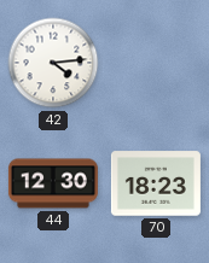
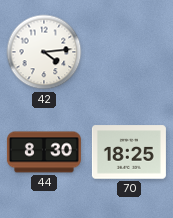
44: 12:30 -> 8:30
70: 18:23 -> 18:25
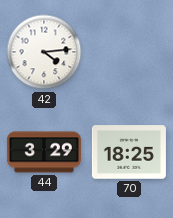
44: 8:30 -> 3:29
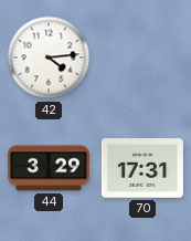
70: 18:25 -> 17:31
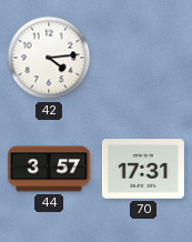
44: 3:29 -> 3:57
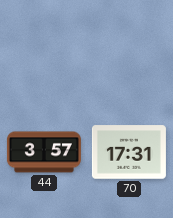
42: 4:14 -> none
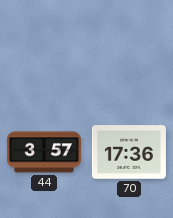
70: 17:31 -> 17:36
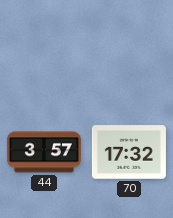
70: 17:36 -> 17:32
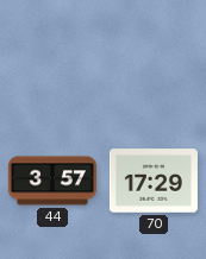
70: 17:32 -> 17:29
